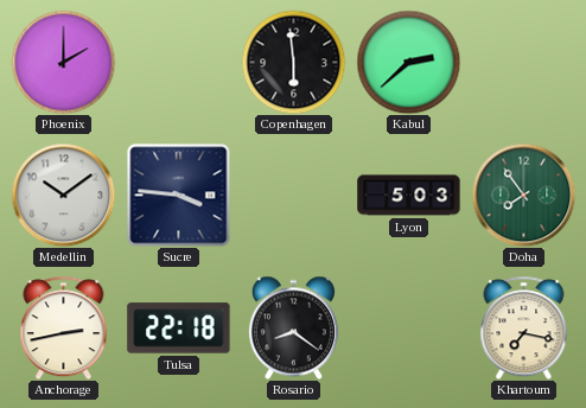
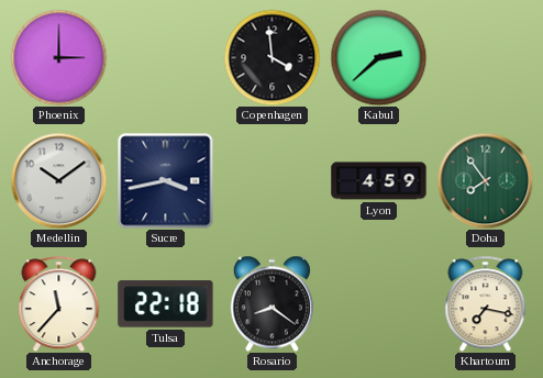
Phoenix: 2:00 -> 3:00
Copenhagen: 5:59 -> 3:59
Sucre: 3:46 -> 3:43
Lyon: 5:03 -> 4:59
Anchorage: 2:43 -> 11:37
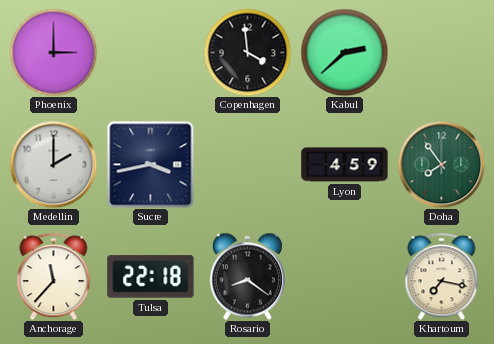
Medellin: 10:09 -> 2:00
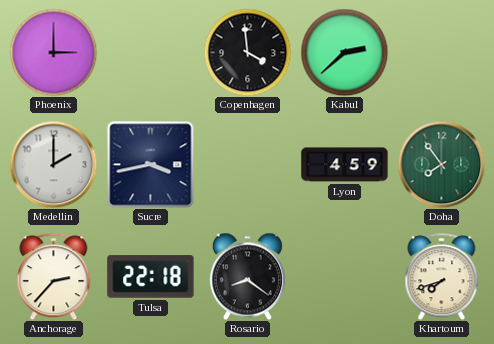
Anchorage: 11:37 -> 2:37
Khartoum: 7:17 -> 7:42
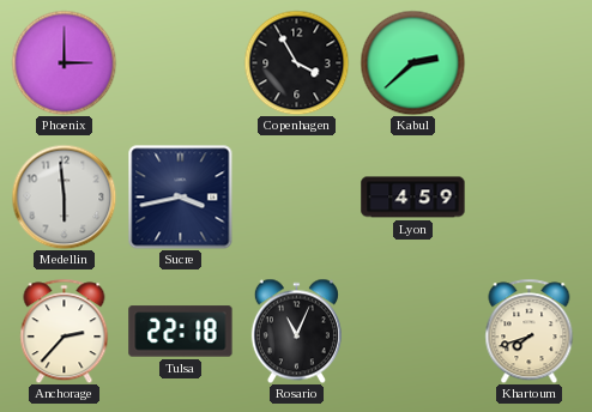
Copenhagen: 3:59 -> 3:55
Medellin: 2:00 -> 5:59
Doha: 7:54 -> none
Rosario: 8:21 -> 11:04
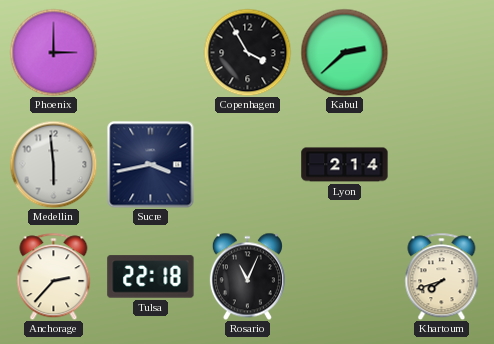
Lyon: 4:59 -> 2:14
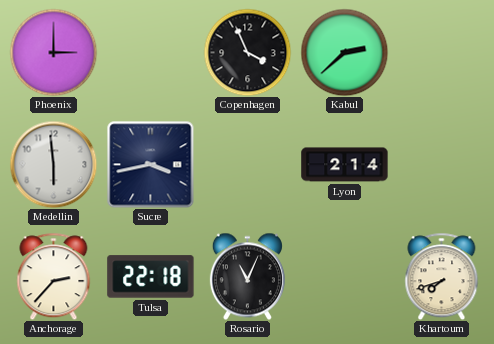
Copenhagen: 3:55 -> 3:56
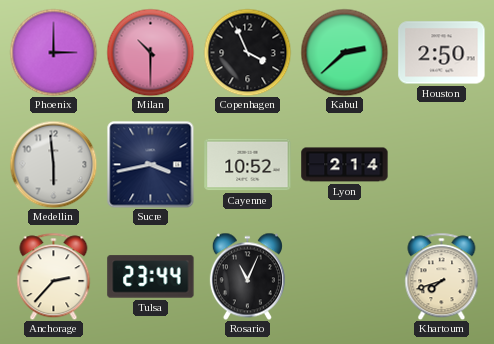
Milan: none -> 10:30
Houston: none -> 2:50
Cayenne: none -> 10:52
Tulsa: 22:18 -> 23:44
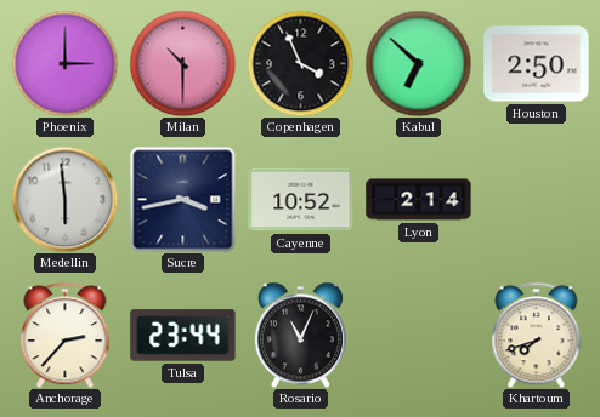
Kabul: 2:38 -> 6:52
